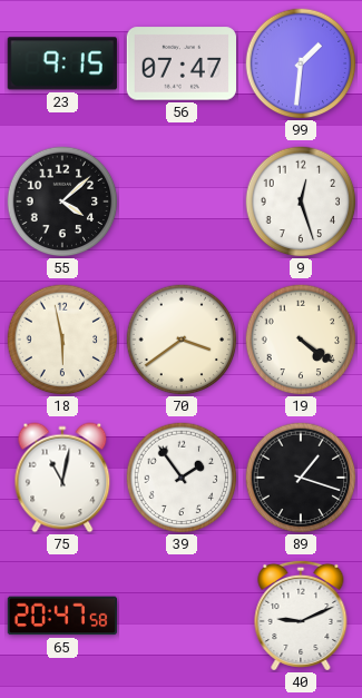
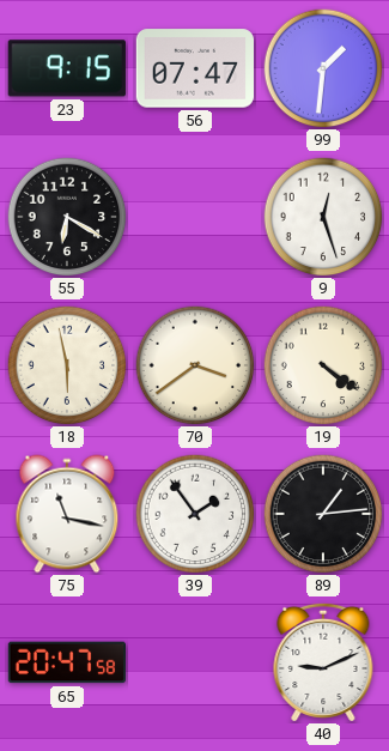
55: 4:08 -> 6:20
75: 11:02 -> 11:17
89: 1:18 -> 1:14
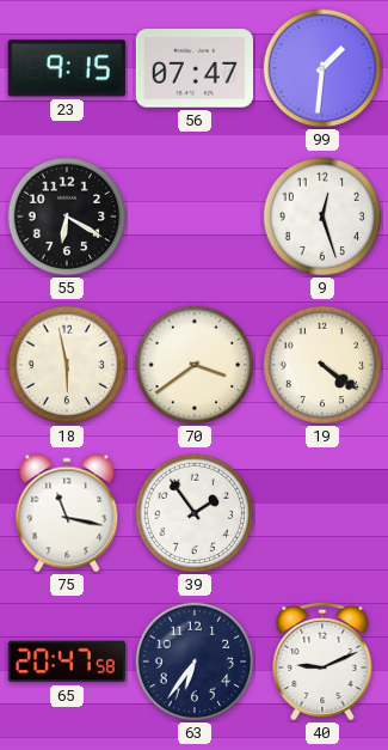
89: 1:14 -> none
63: none -> 6:36
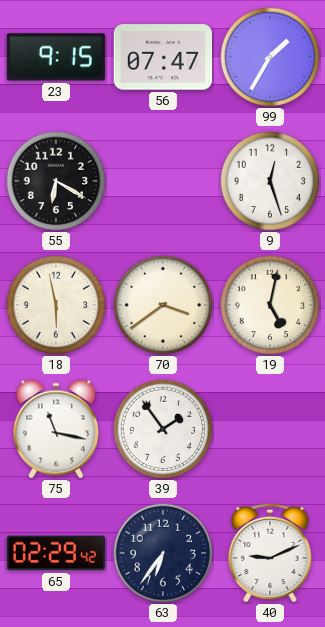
99: 1:31 -> 1:35
19: 4:21 -> 5:02
65: 20:47 -> 02:29
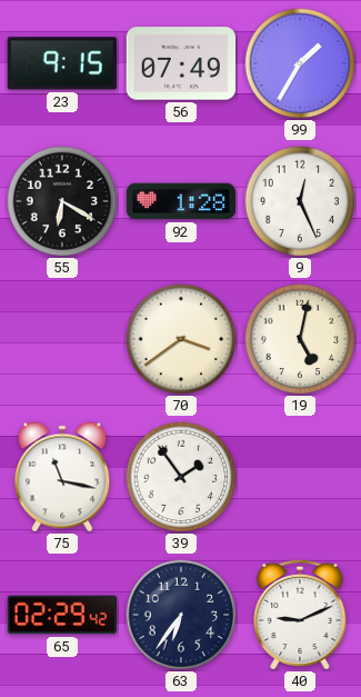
56: 07:47 -> 07:49
92: none -> 1:28
9: 12:27 -> 12:26
18: 5:58 -> none
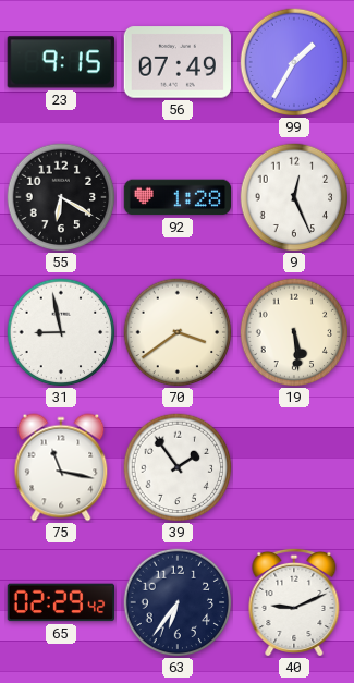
31: none -> 8:58
19: 5:02 -> 5:29
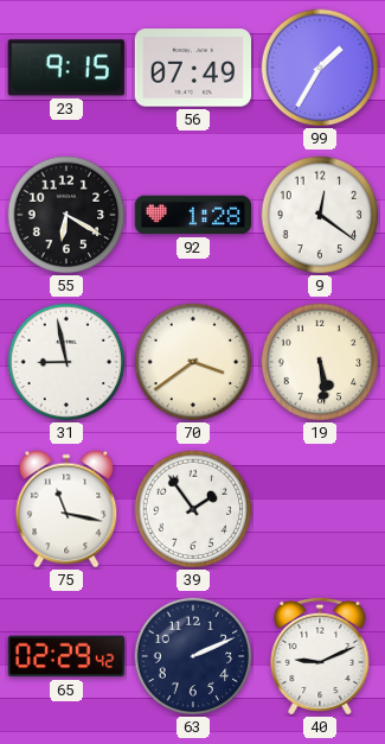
9: 12:26 -> 12:21
63: 6:36 -> 2:11
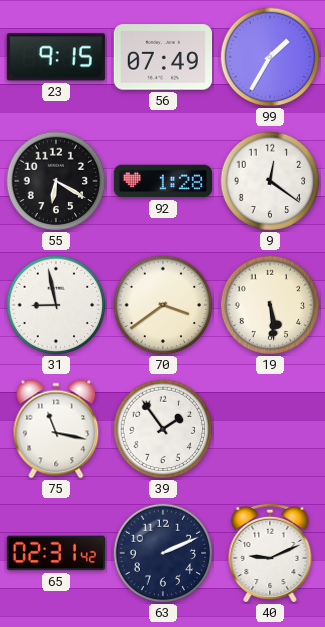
65: 02:29 -> 02:31
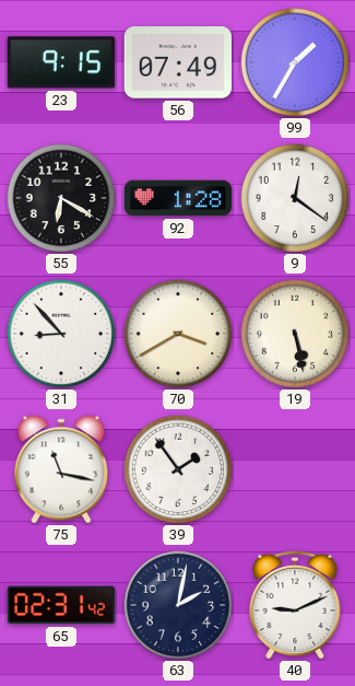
31: 8:58 -> 8:53
70: 3:39 -> 3:40
19: 5:29 -> 5:28
63: 2:11 -> 2:02
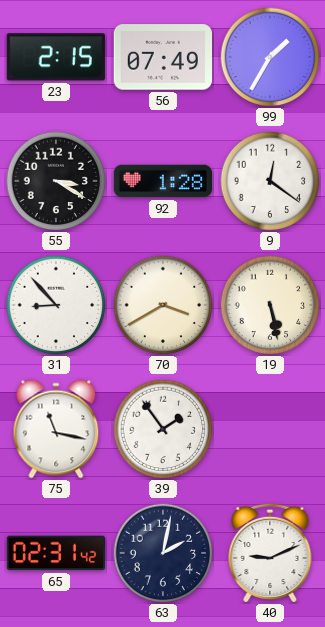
23: 9:15 -> 2:15
55: 6:20 -> 3:20
